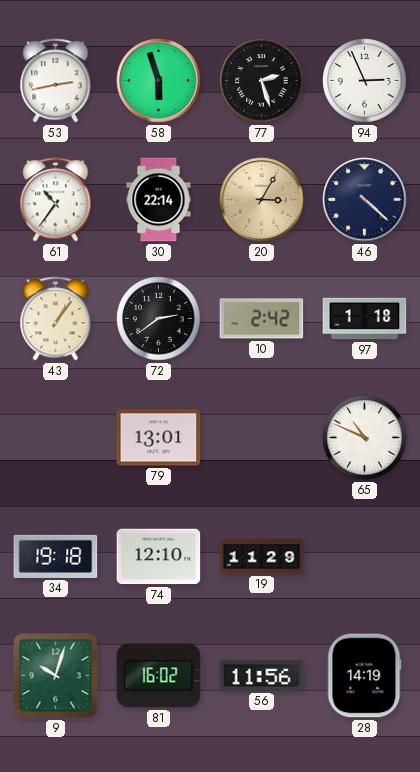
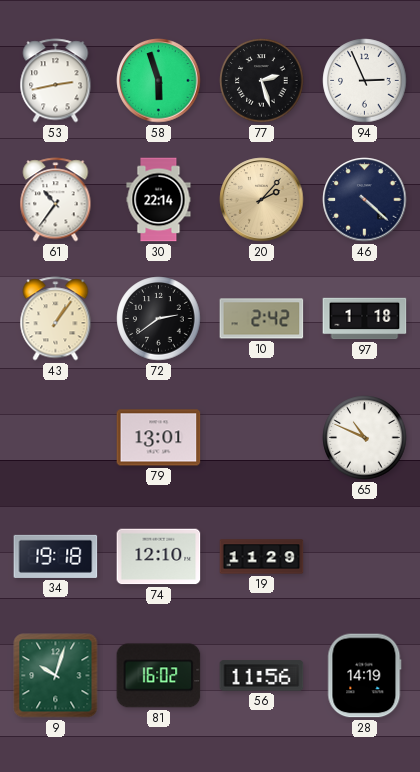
20: 3:05 -> 2:07
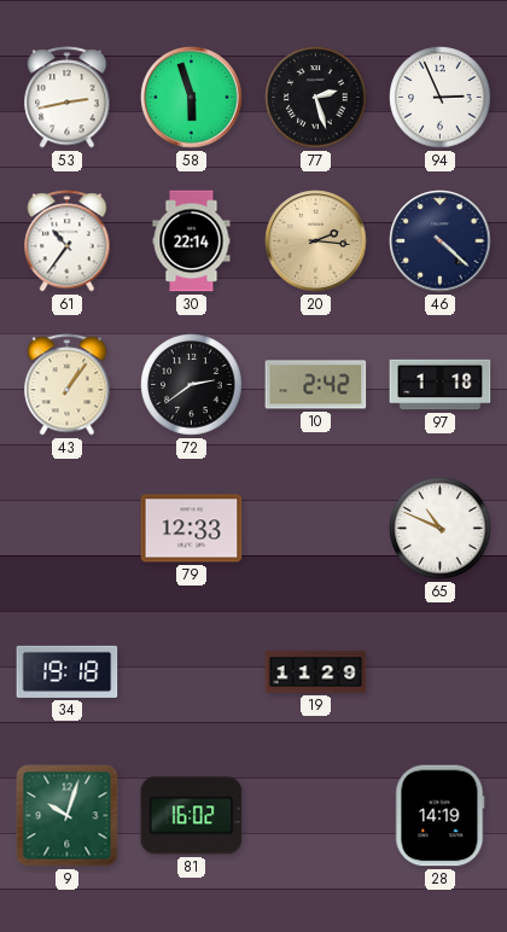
20: 2:07 -> 2:16
79: 13:01 -> 12:33
74: 12:10 -> none
56: 11:56 -> none
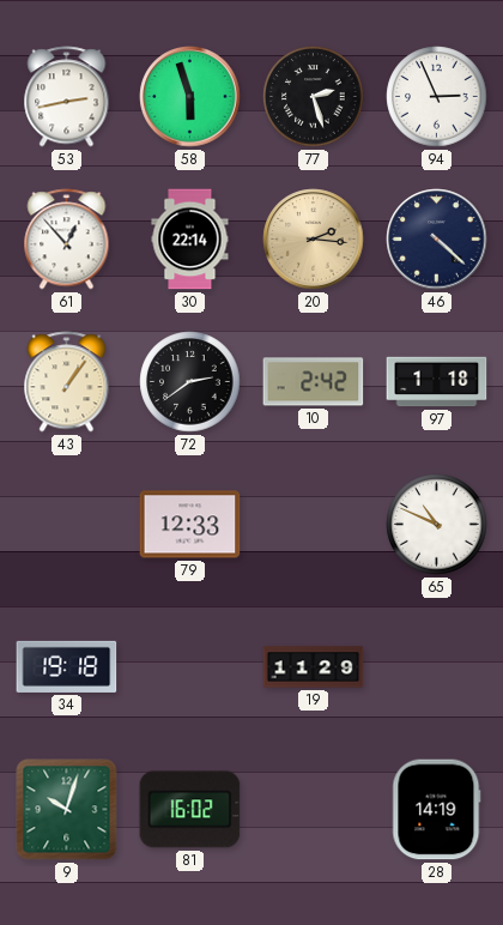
61: 10:36 -> 12:53
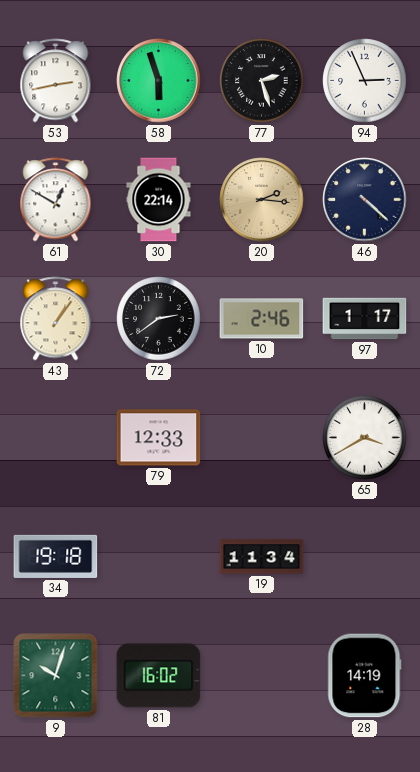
61: 12:53 -> 12:50
10: 2:42 -> 2:46
97: 1:18 -> 1:17
65: 10:49 -> 3:40
19: 11:29 -> 11:34
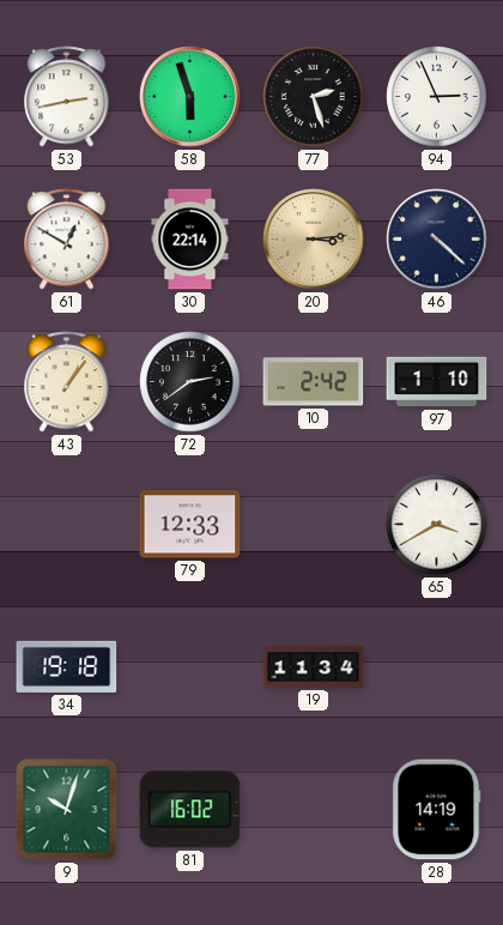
20: 2:16 -> 3:14
10: 2:46 -> 2:42
97: 1:17 -> 1:10
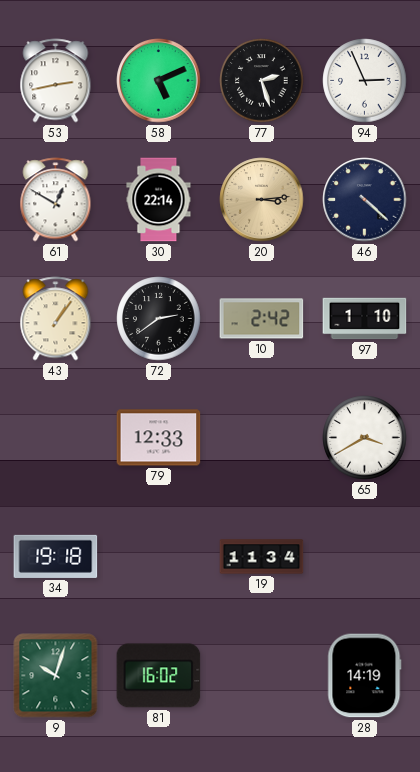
58: 5:57 -> 5:11
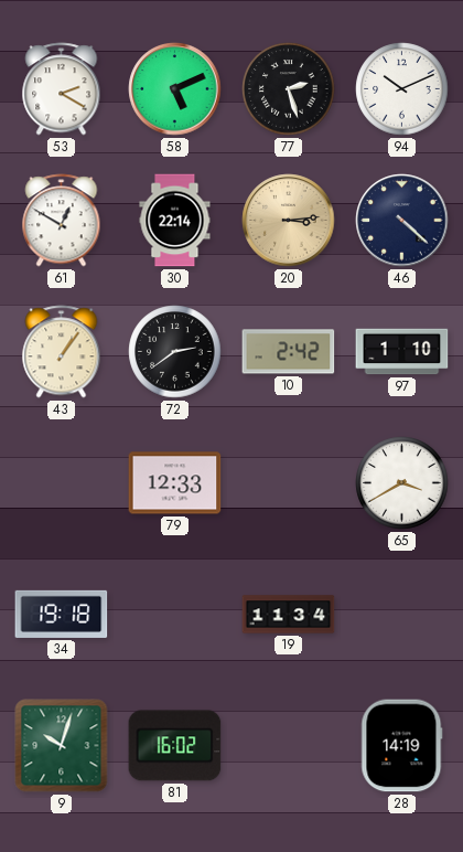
53: 2:43 -> 2:20
94: 2:56 -> 10:11
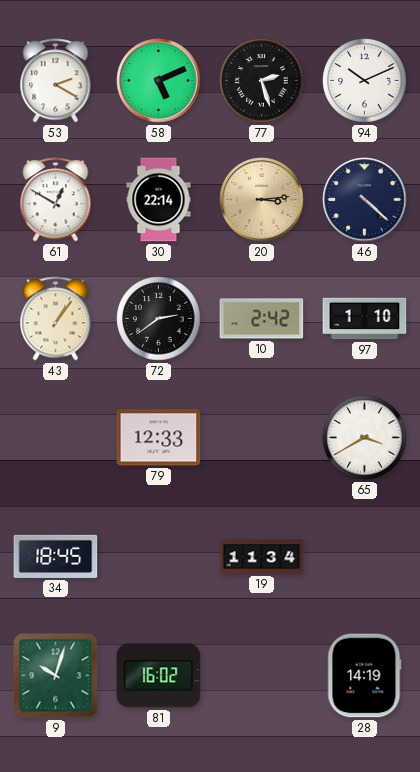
34: 19:18 -> 18:45
